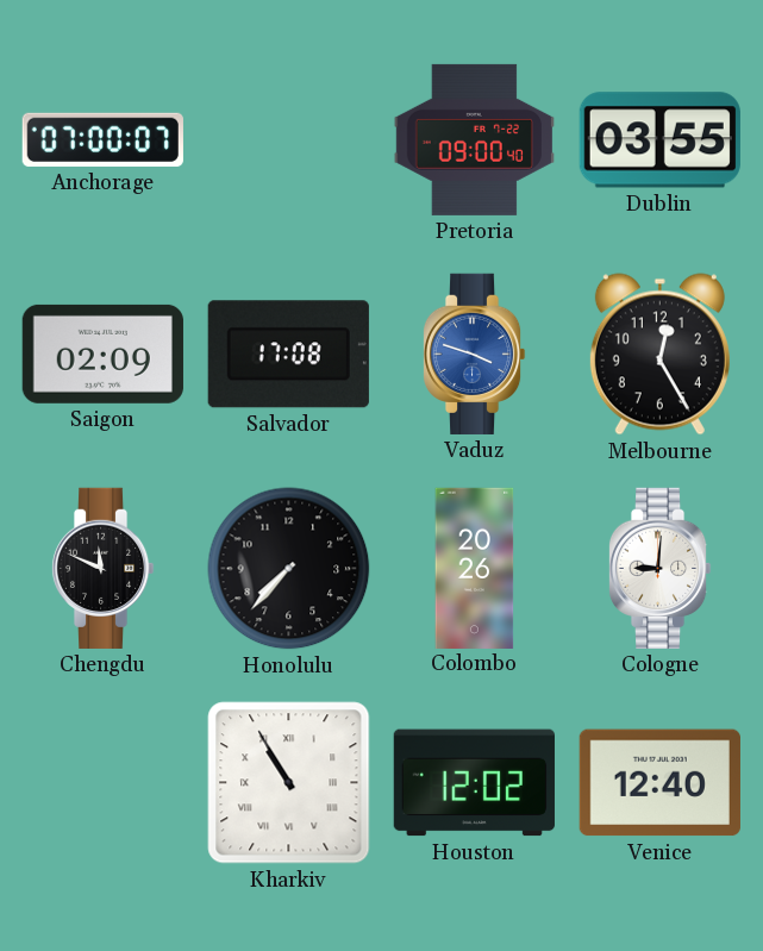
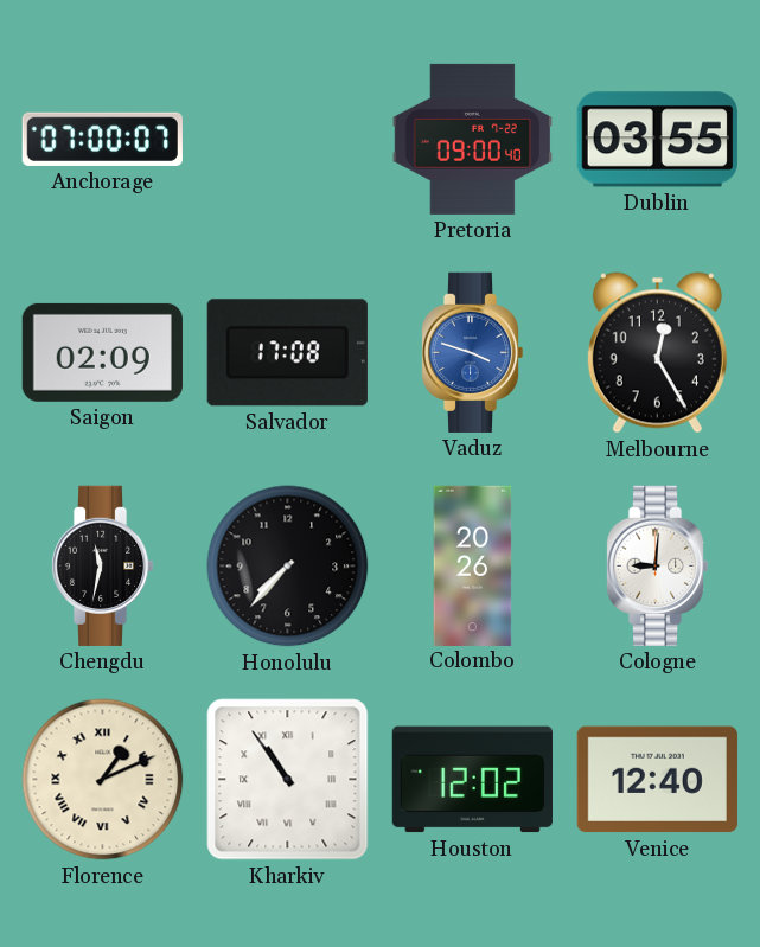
Chengdu: 11:49 -> 11:32
Florence: none -> 1:11
Kharkiv: 10:55 -> 10:54
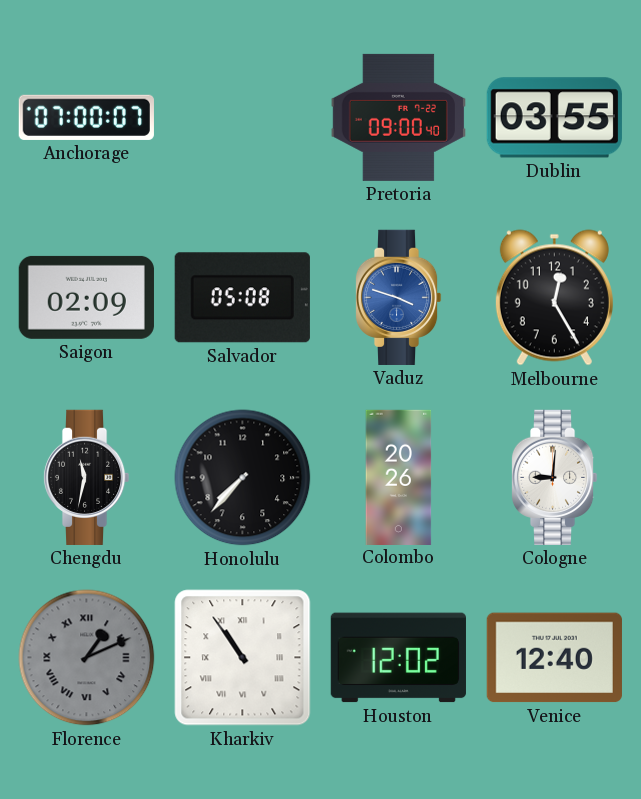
Salvador: 17:08 -> 05:08
Florence dial: cream -> grey
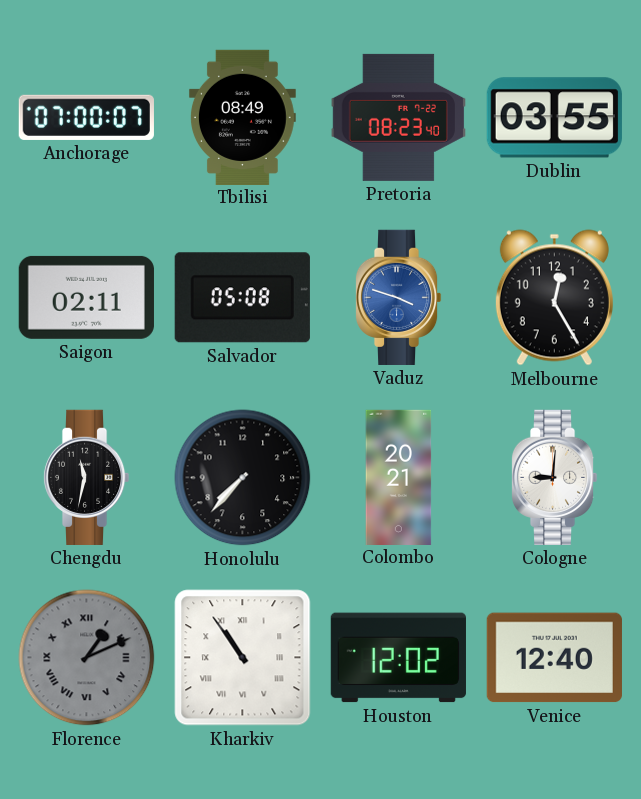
Tbilisi: none -> 08:49
Pretoria: 09:00 -> 08:23
Saigon: 02:09 -> 02:11
Colombo: 20:26 -> 20:21
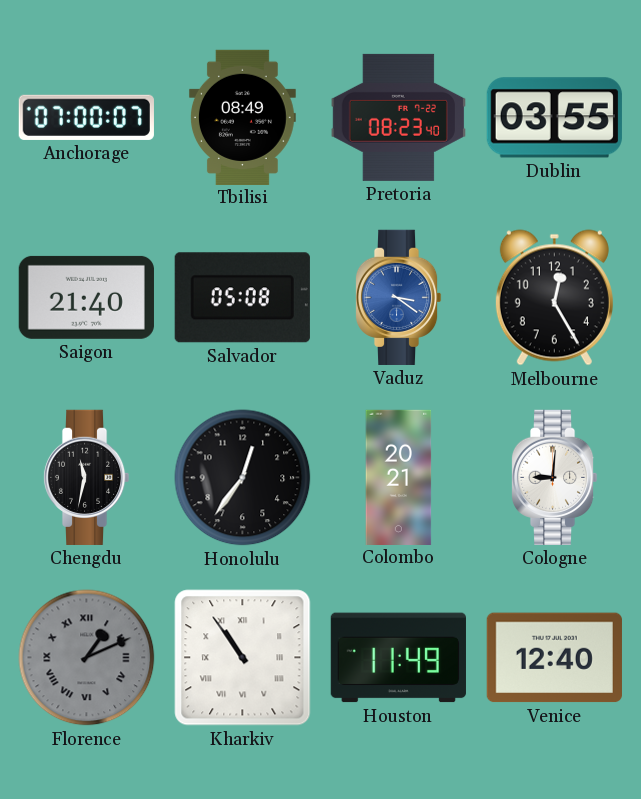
Saigon: 02:11 -> 21:40
Vaduz: 3:48 -> 3:21
Honolulu: 7:37 -> 12:36
Houston: 12:02 -> 11:49
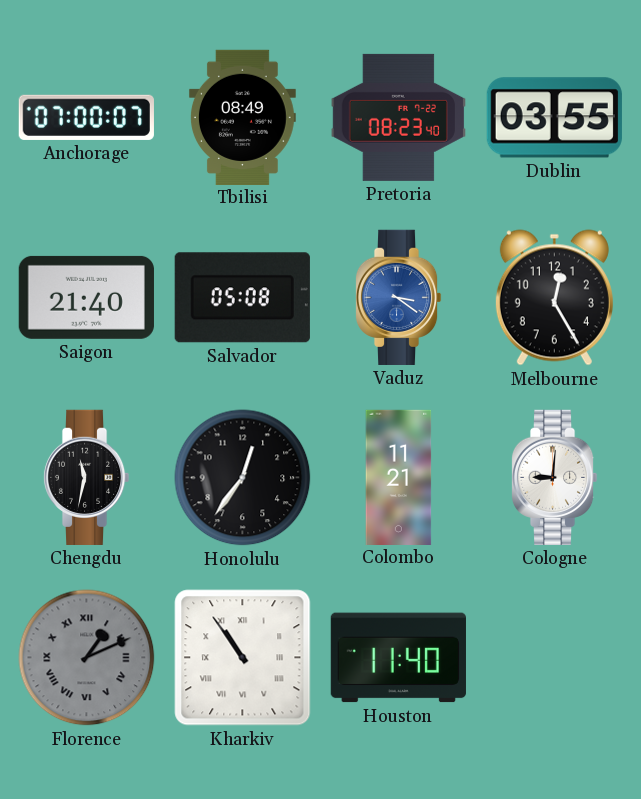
Colombo: 20:21 -> 11:21
Houston: 11:49 -> 11:40
Venice: 12:40 -> none
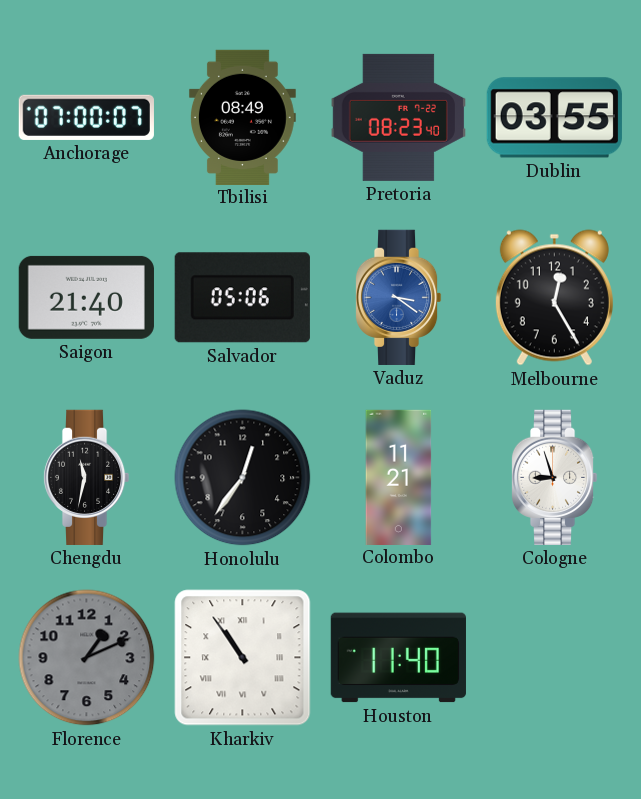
Salvador: 05:08 -> 05:06
Cologne: 9:01 -> 8:57
Florence numerals: Roman -> Arabic
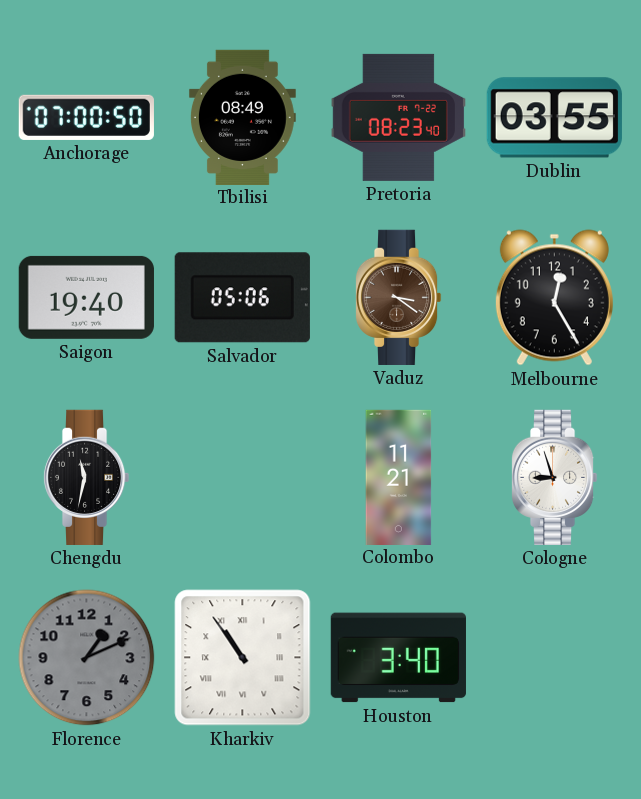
Anchorage: 07:00:07 -> 07:00:50
Saigon: 21:40 -> 19:40
Vaduz dial: blue -> brown
Honolulu: 12:36 -> none
Houston: 11:40 -> 3:40
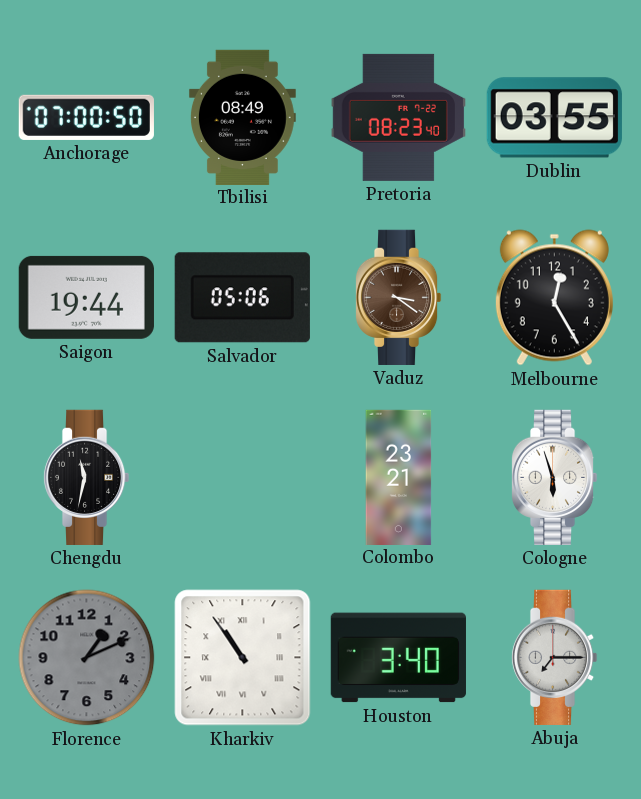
Saigon: 19:40 -> 19:44
Colombo: 11:21 -> 23:21
Cologne: 8:57 -> 5:57
Abuja: none -> 7:15
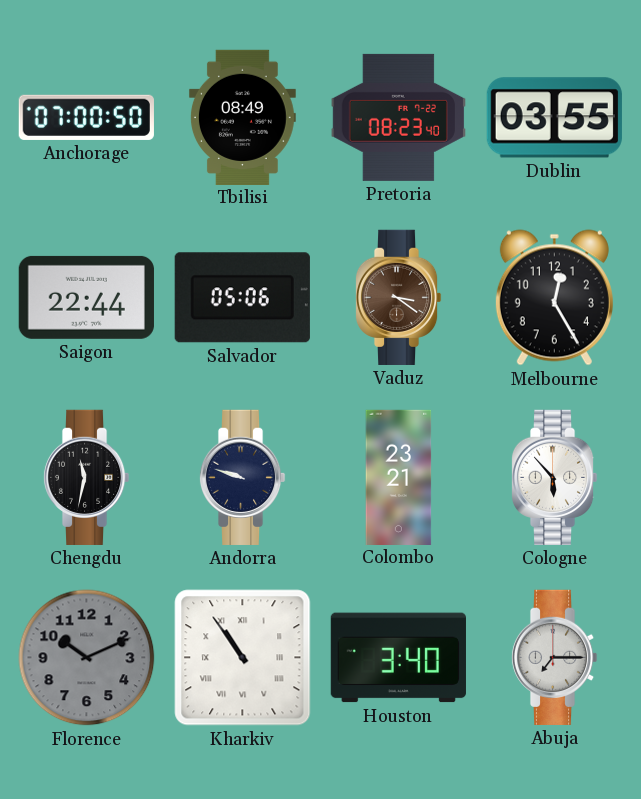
Saigon: 19:44 -> 22:44
Andorra: none -> 9:48
Cologne: 5:57 -> 5:53
Florence: 1:11 -> 10:11
